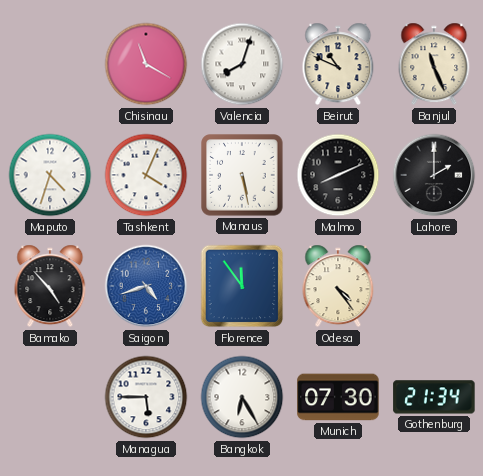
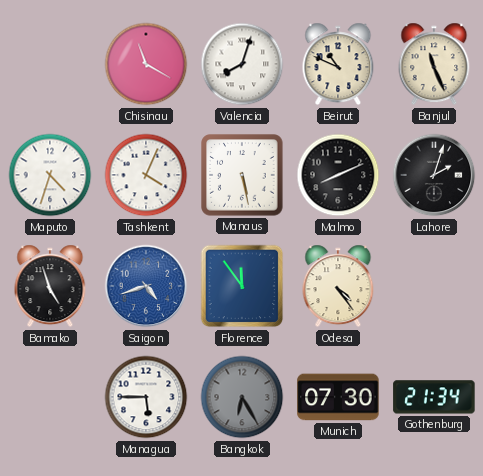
Lahore: 2:00 -> 2:03
Bamako: 4:53 -> 4:57
Bangkok dial: white -> grey
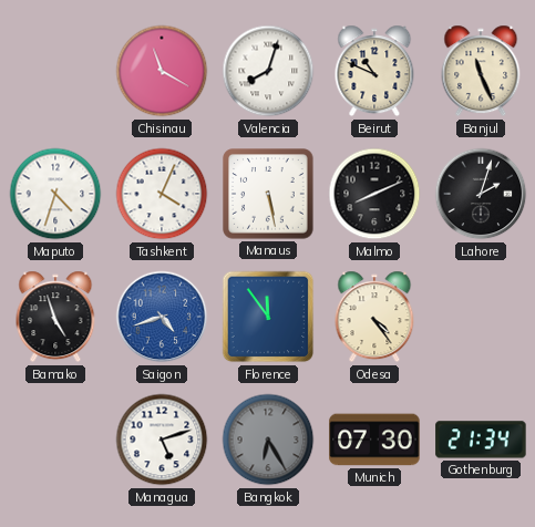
Managua: 5:45 -> 5:12
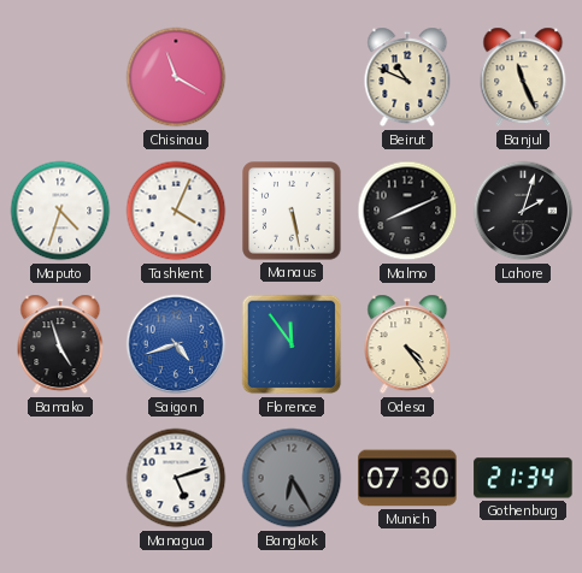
Valencia: 8:03 -> none
